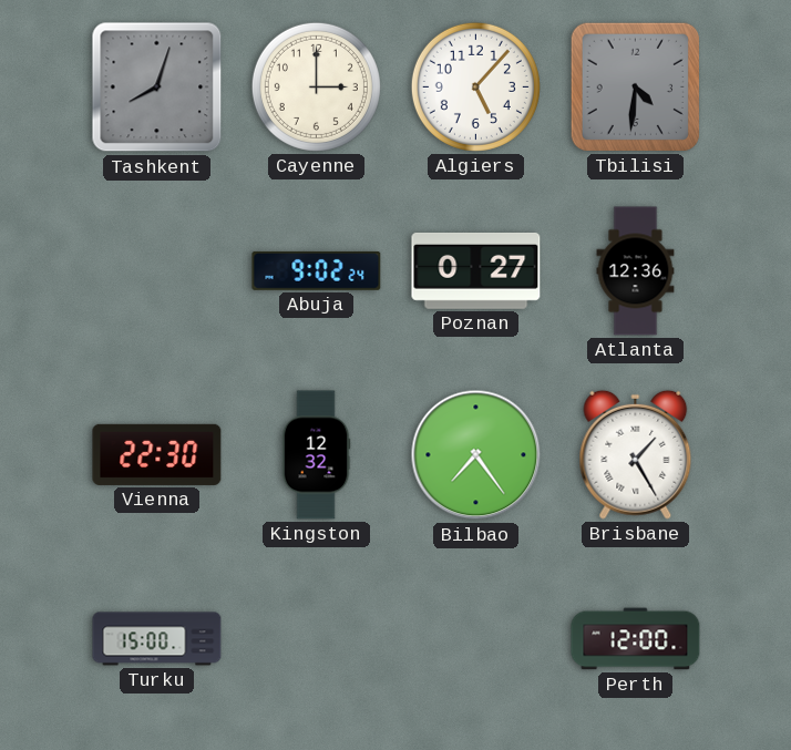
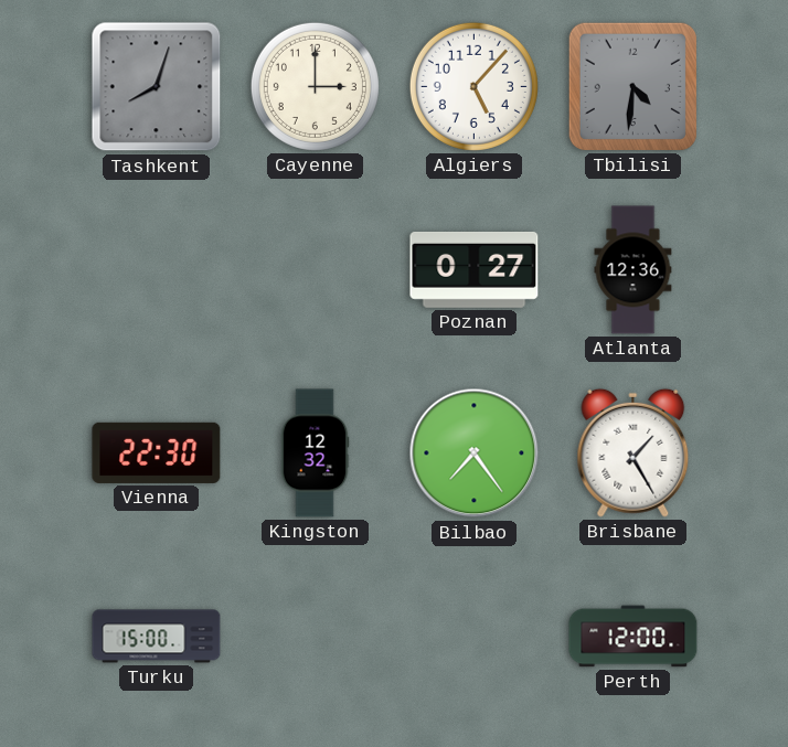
Abuja: 9:02 -> none
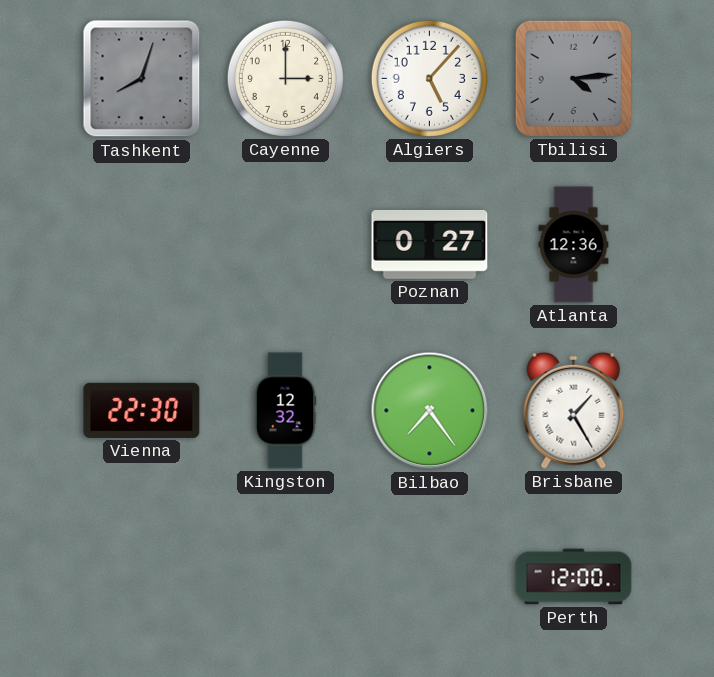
Tbilisi: 4:31 -> 4:14
Turku: 15:00 -> none
